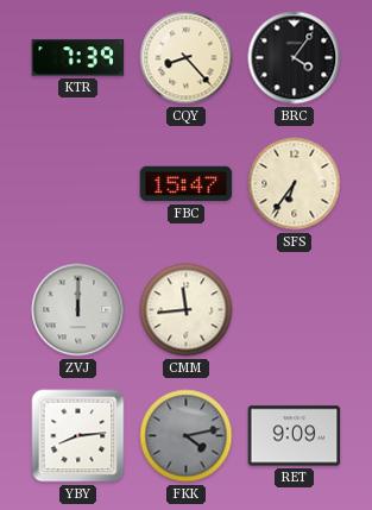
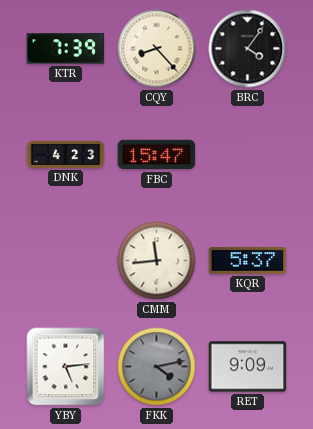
DNK: none -> 4:23
SFS: 6:36 -> none
ZVJ: 12:00 -> none
KQR: none -> 5:37
YBY: 8:14 -> 5:14
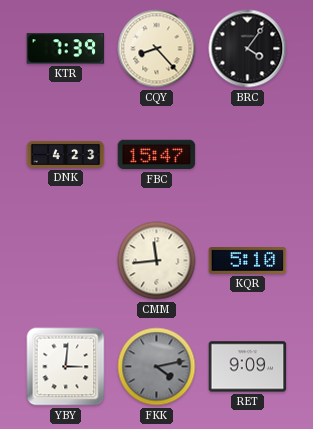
KQR: 5:37 -> 5:10
YBY: 5:14 -> 3:01
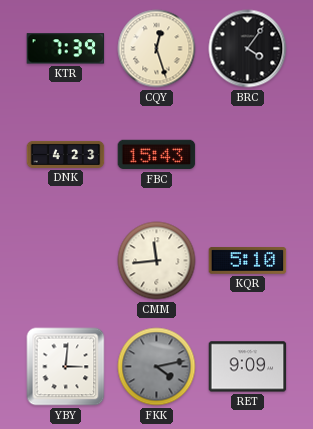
CQY: 8:23 -> 12:27
FBC: 15:47 -> 15:43
